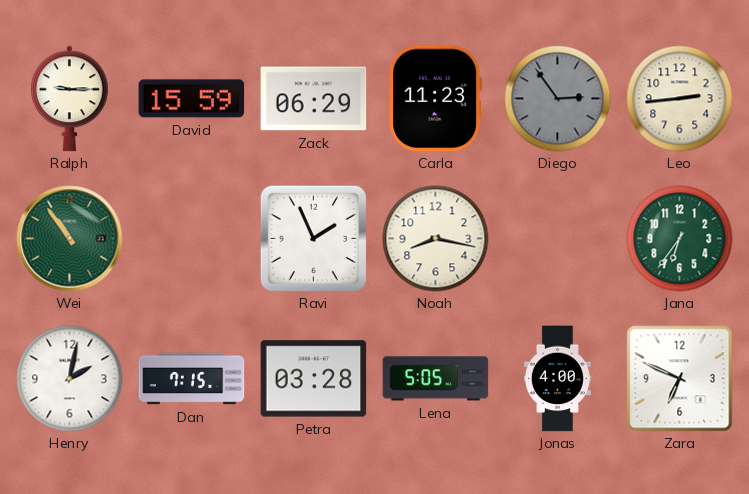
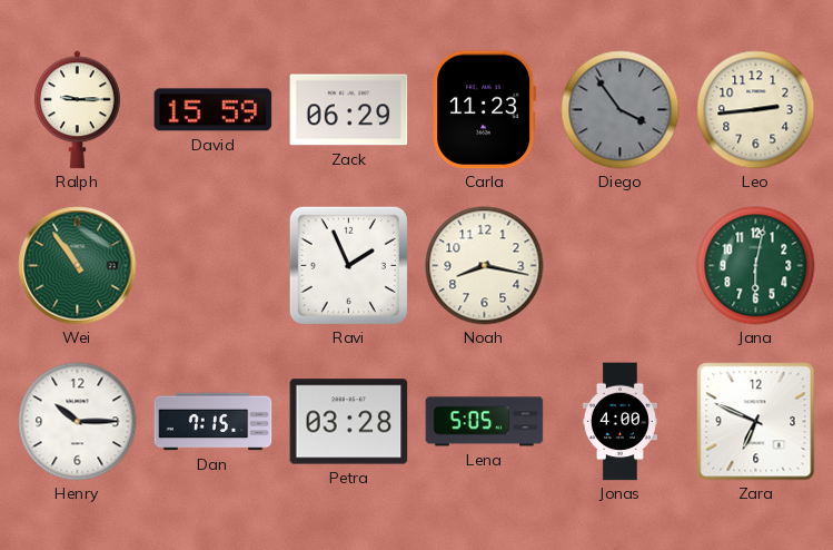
Diego: 2:54 -> 3:54
Jana: 6:36 -> 6:02
Henry: 2:02 -> 10:15
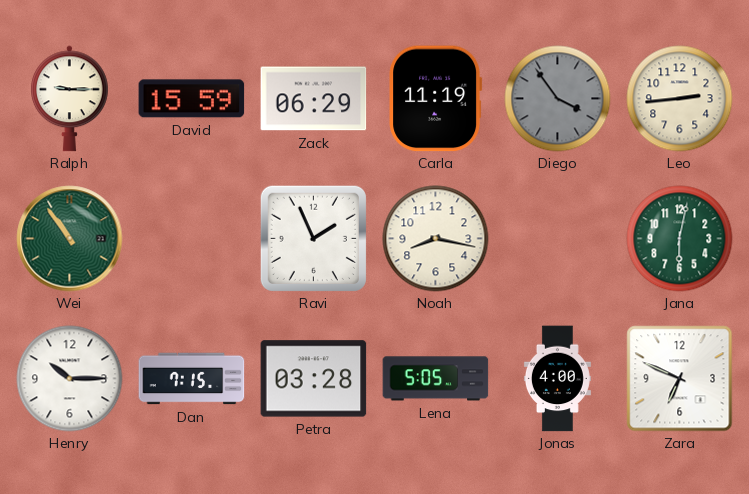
Carla: 11:23 -> 11:19
